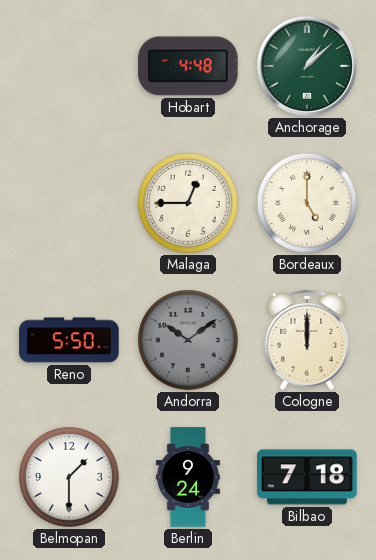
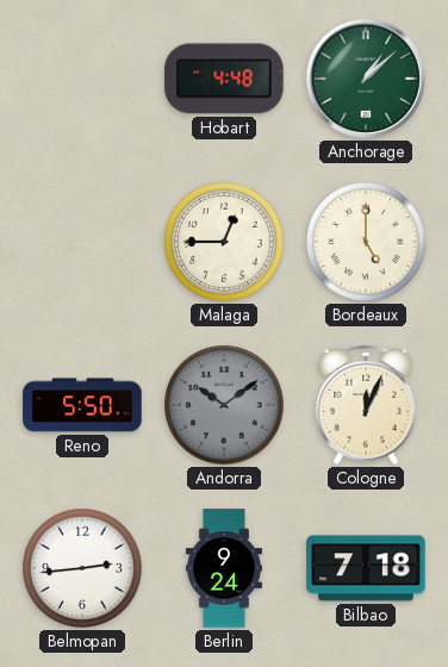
Cologne: 12:00 -> 12:04
Belmopan: 1:30 -> 2:44
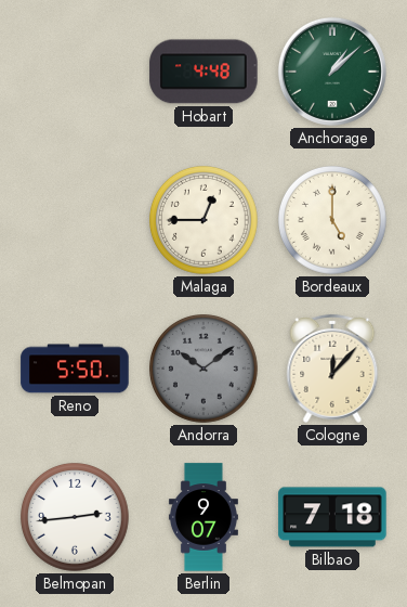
Cologne: 12:04 -> 12:07
Berlin: 9:24 -> 9:07
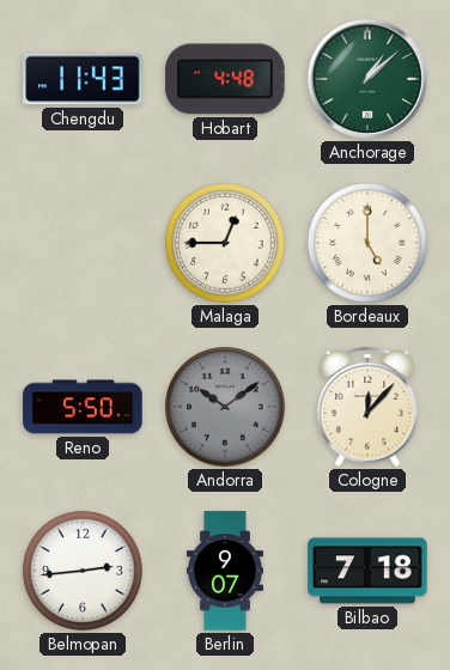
Chengdu: none -> 11:43
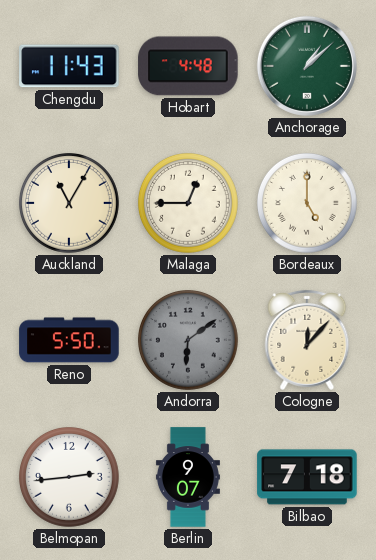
Auckland: none -> 11:05
Andorra: 10:09 -> 6:09
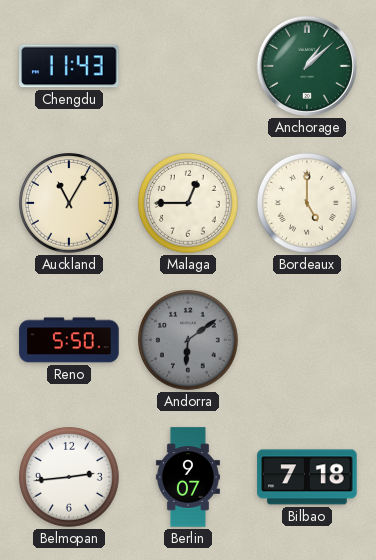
Hobart: 4:48 -> none
Cologne: 12:07 -> none
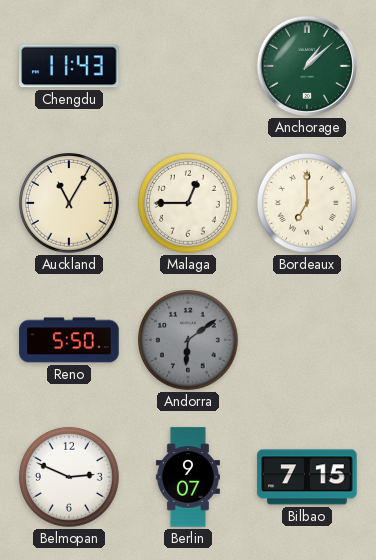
Bordeaux: 5:00 -> 7:00
Belmopan: 2:44 -> 2:49
Bilbao: 7:18 -> 7:15
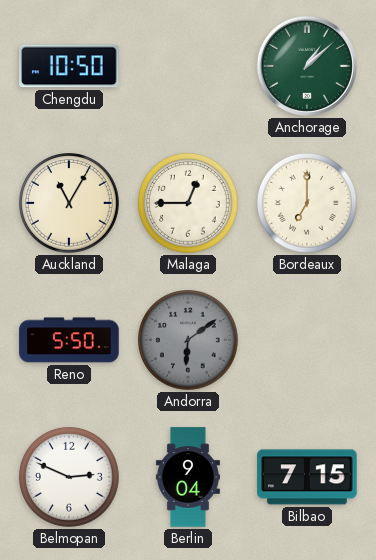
Chengdu: 11:43 -> 10:50
Berlin: 9:07 -> 9:04
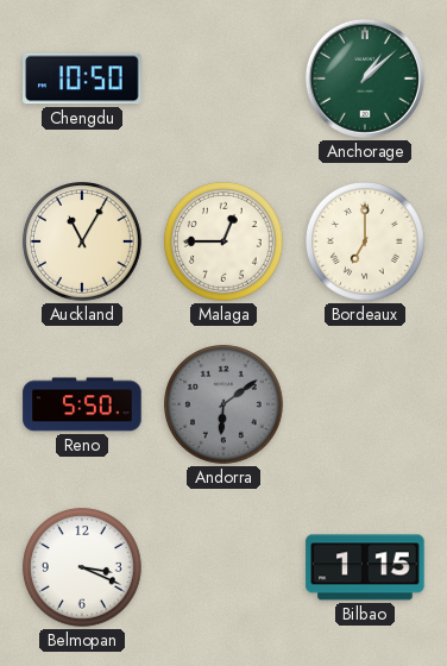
Belmopan: 2:49 -> 3:19
Berlin: 9:04 -> none
Bilbao: 7:15 -> 1:15
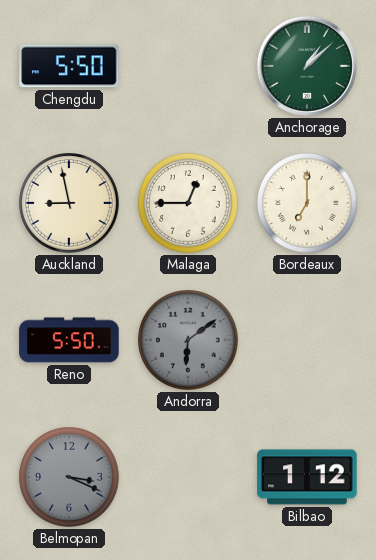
Chengdu: 10:50 -> 5:50
Auckland: 11:05 -> 8:58
Belmopan dial: white -> grey
Bilbao: 1:15 -> 1:12
